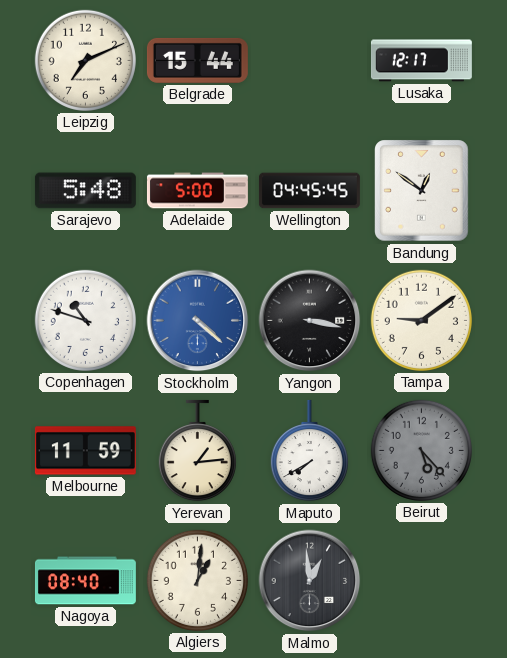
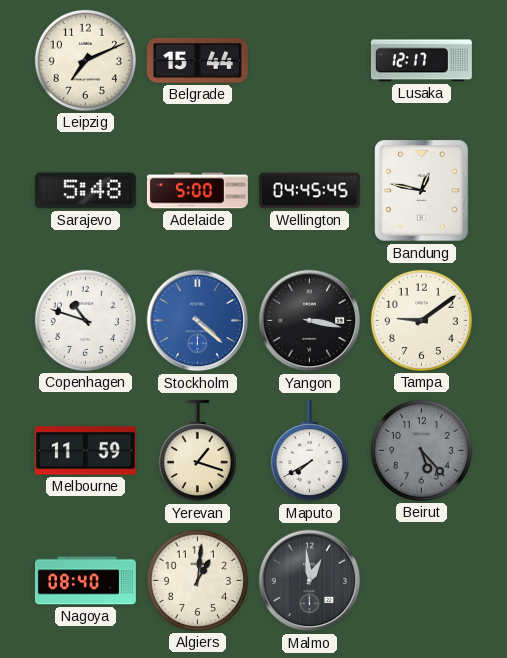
Bandung: 12:51 -> 12:47
Yerevan: 1:14 -> 1:18
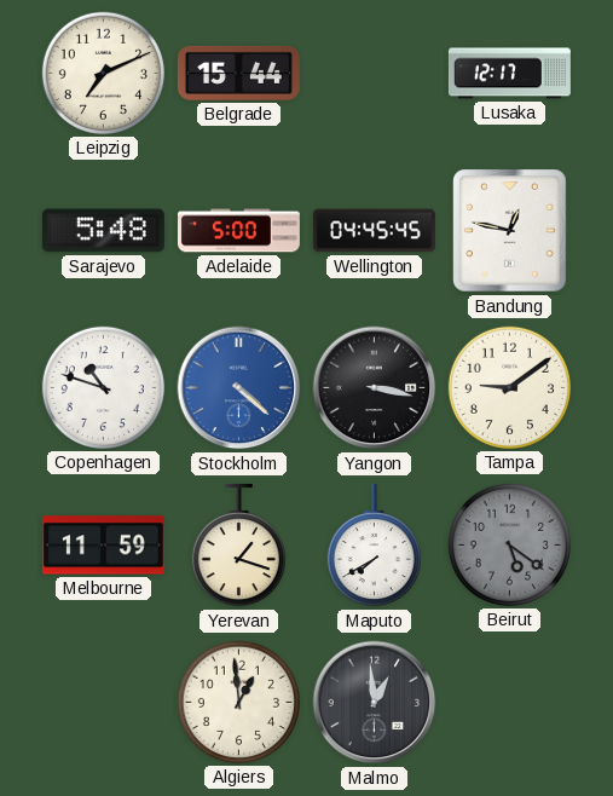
Beirut: 5:23 -> 5:21
Nagoya: 08:40 -> none
Algiers: 1:01 -> 12:59
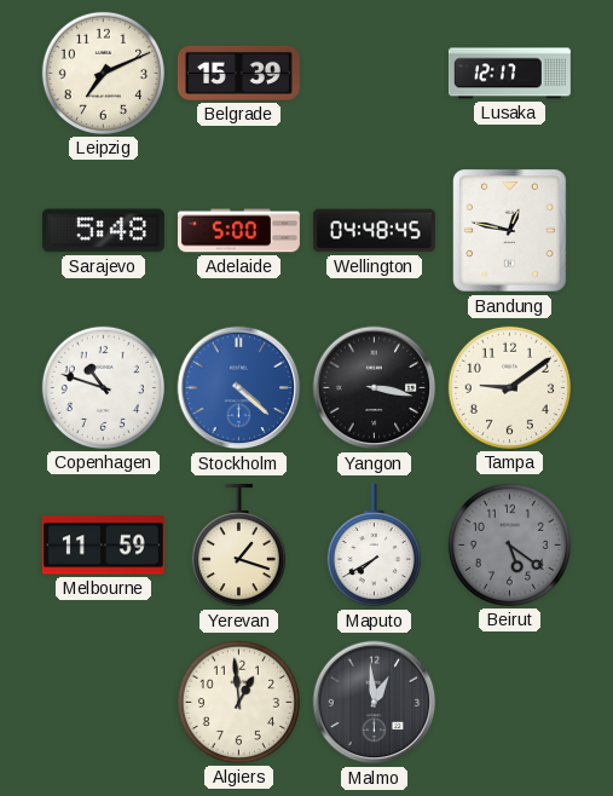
Belgrade: 15:44 -> 15:39
Wellington: 04:45 -> 04:48
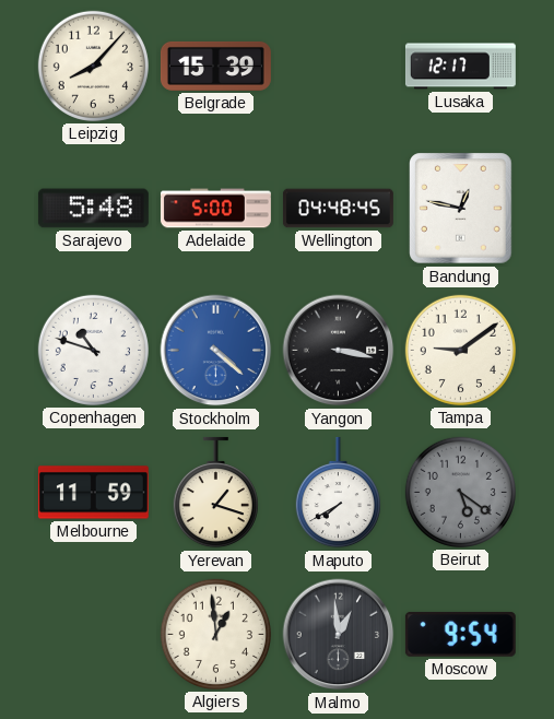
Leipzig: 7:11 -> 8:07
Moscow: none -> 9:54
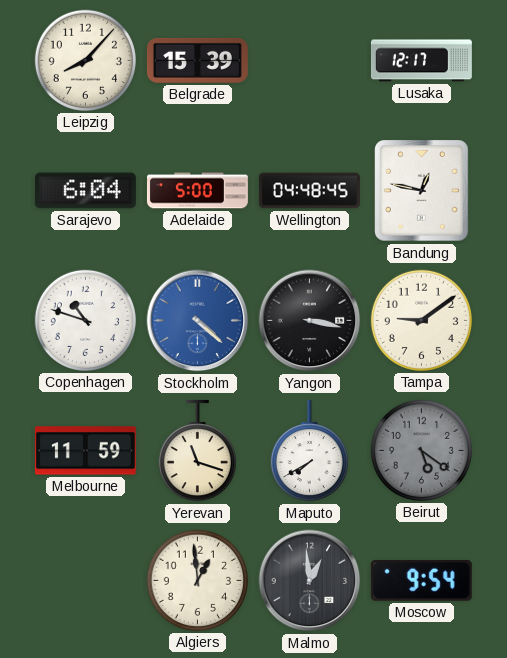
Sarajevo: 5:48 -> 6:04
Yerevan: 1:18 -> 11:18
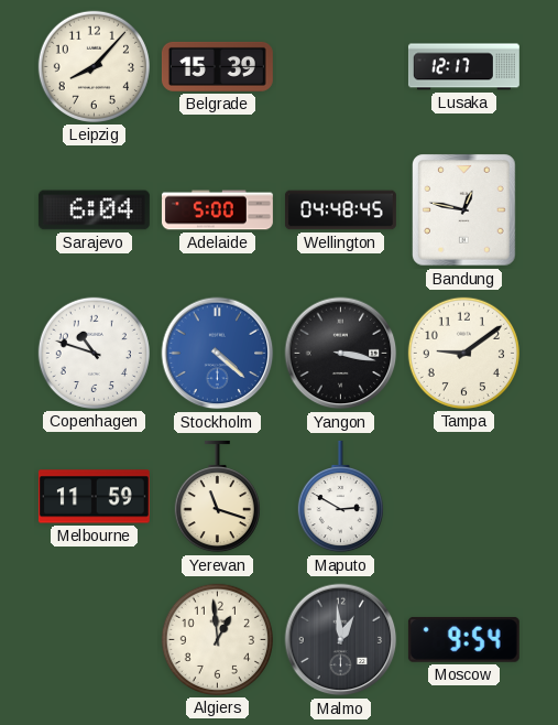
Maputo: 7:40 -> 2:50
Beirut: 5:21 -> none
